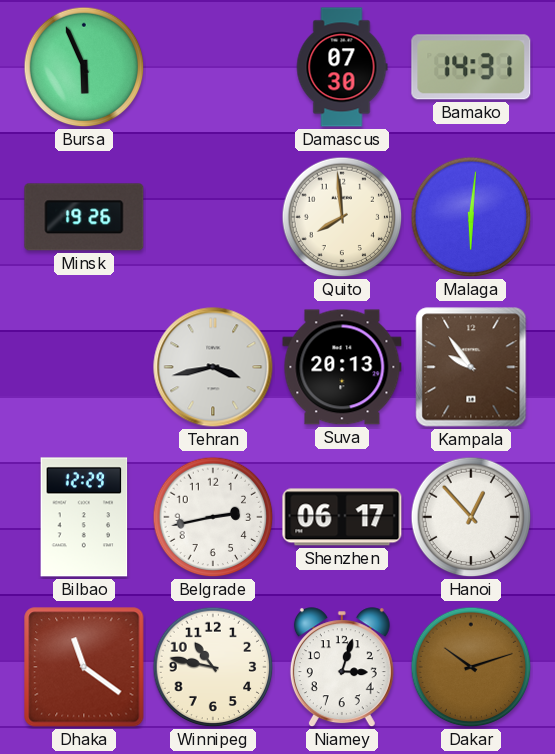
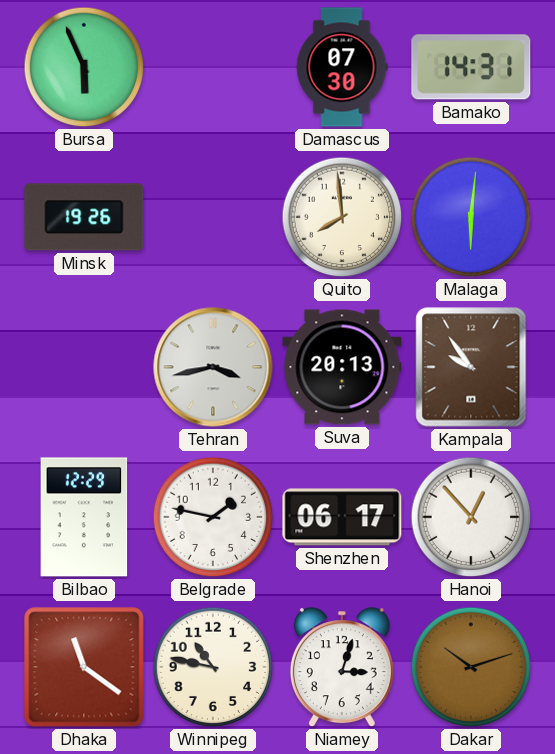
Belgrade: 2:43 -> 1:47
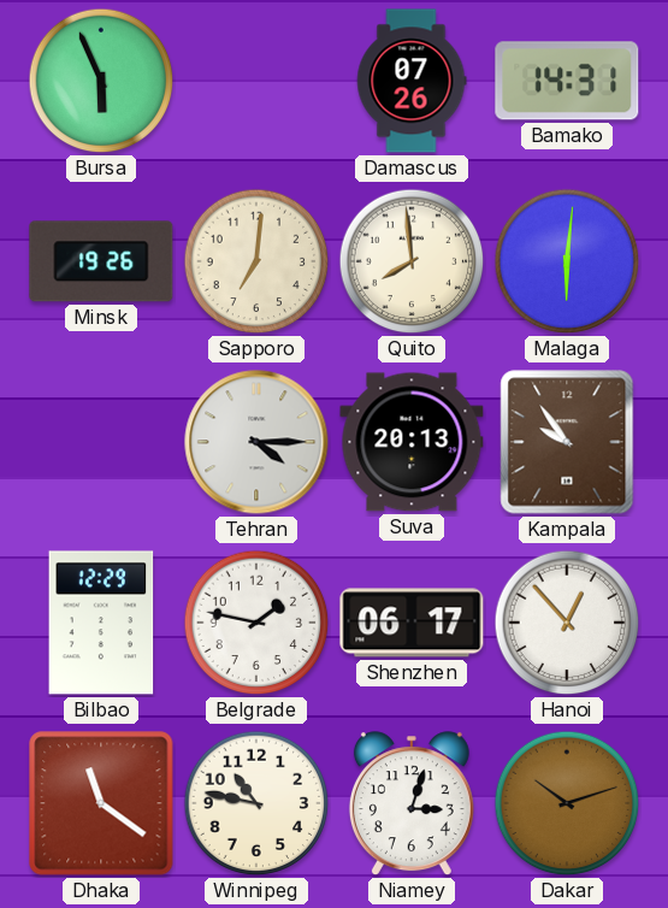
Damascus: 07:30 -> 07:26
Sapporo: none -> 7:01
Tehran: 3:43 -> 4:15
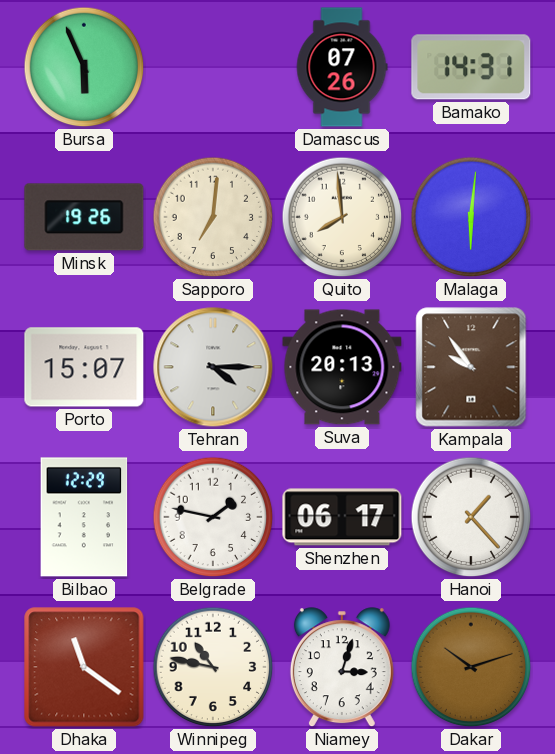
Porto: none -> 15:07
Hanoi: 12:53 -> 1:23
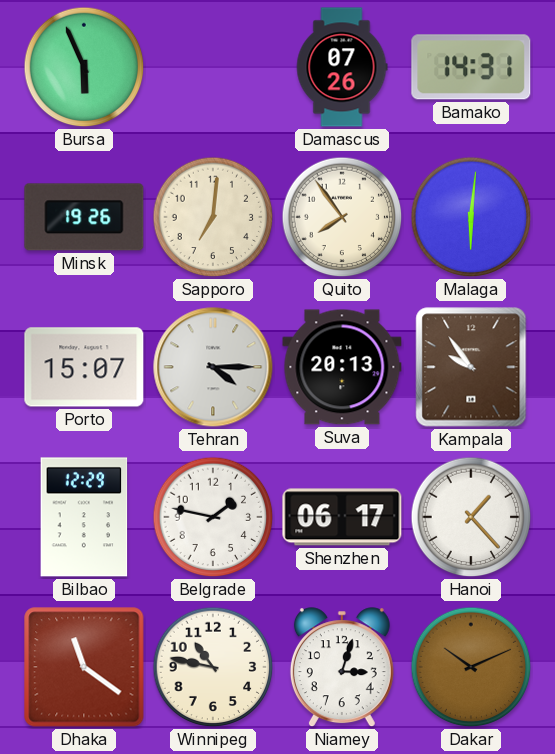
Quito: 7:59 -> 7:54
Dakar: 10:12 -> 10:11
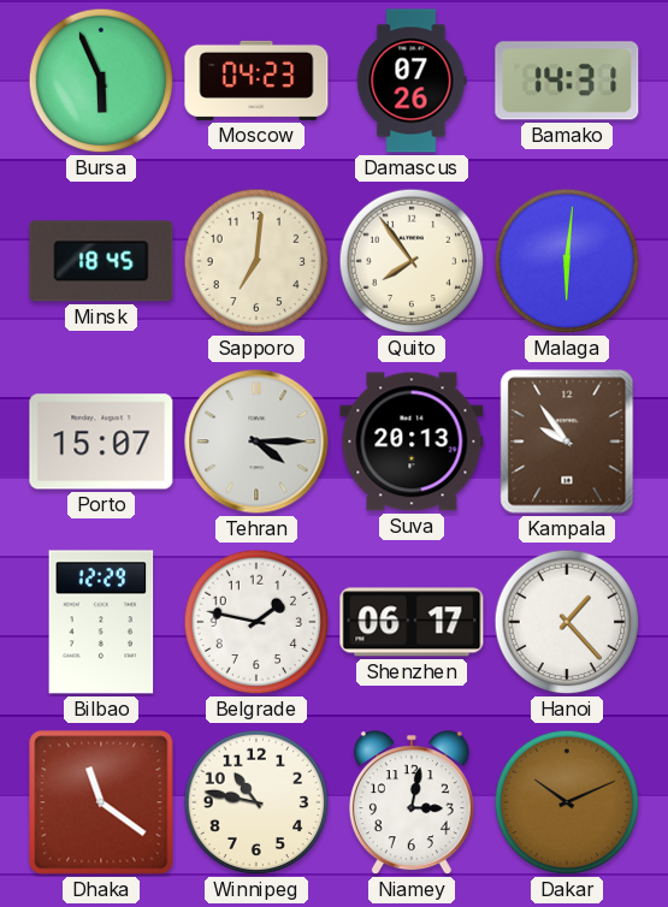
Moscow: none -> 04:23
Minsk: 19:26 -> 18:45
Niamey: 3:03 -> 3:02
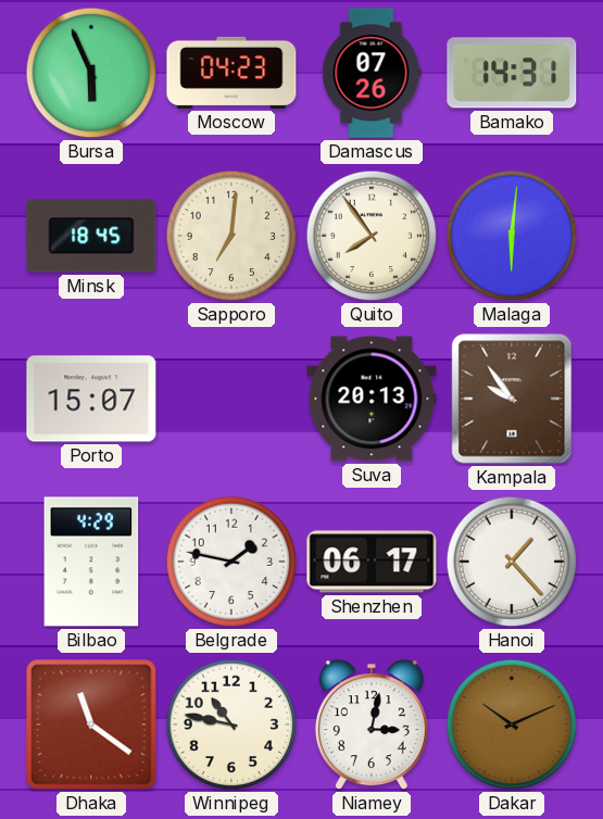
Tehran: 4:15 -> none
Bilbao: 12:29 -> 4:29
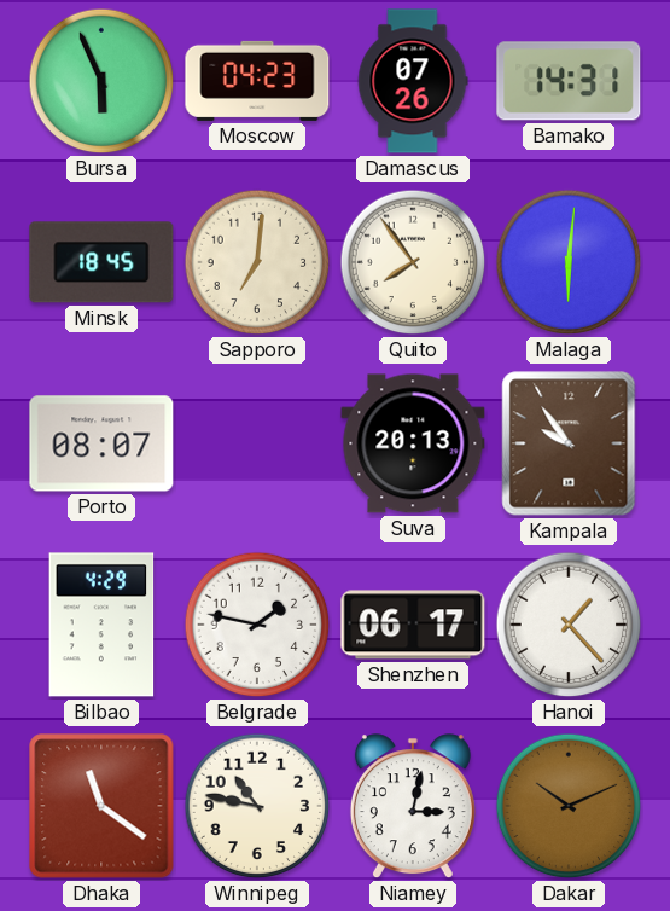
Porto: 15:07 -> 08:07
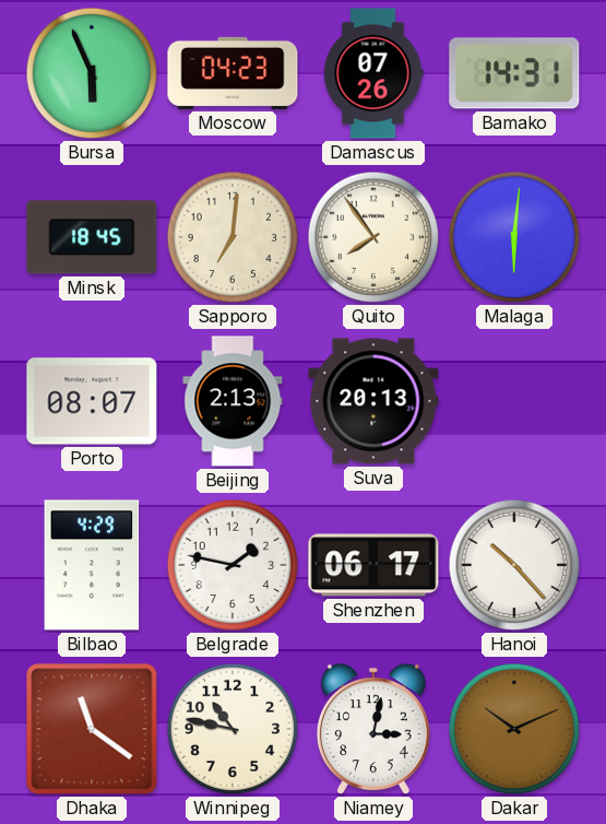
Beijing: none -> 2:13
Kampala: 9:54 -> none
Hanoi: 1:23 -> 10:23
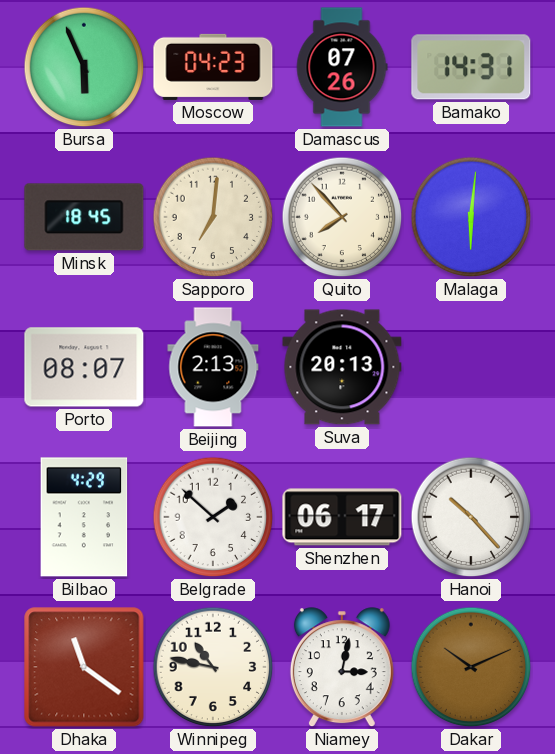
Quito: 7:54 -> 7:53
Belgrade: 1:47 -> 1:52
